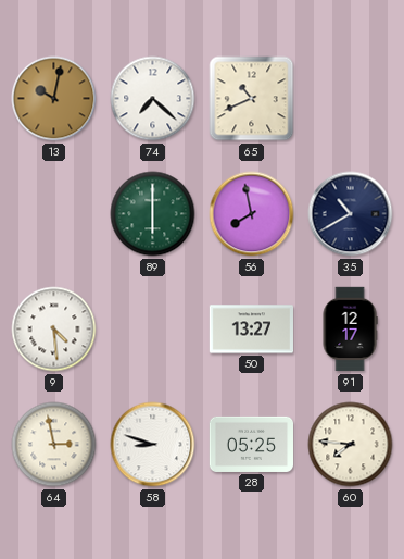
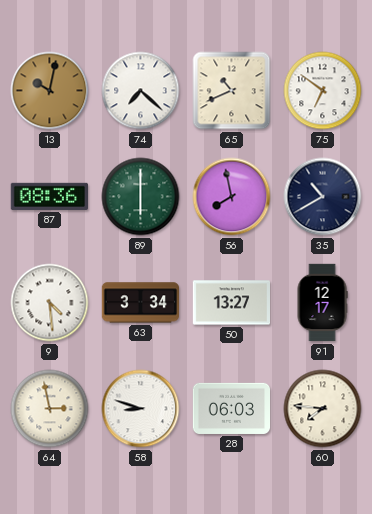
75: none -> 6:51
87: none -> 08:36
63: none -> 3:34
28: 05:25 -> 06:03
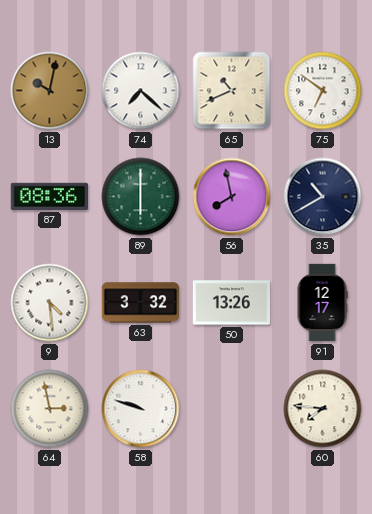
63: 3:34 -> 3:32
50: 13:27 -> 13:26
58: 8:48 -> 9:48
28: 06:03 -> none
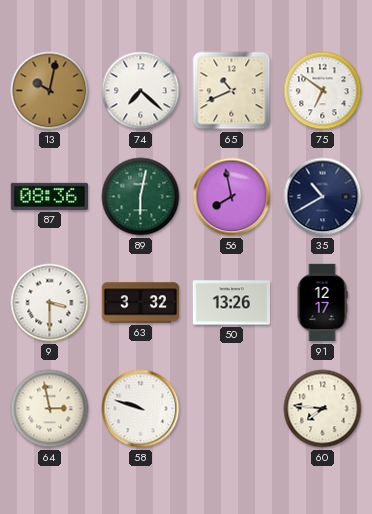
89: 6:00 -> 6:02
9: 4:29 -> 3:30
